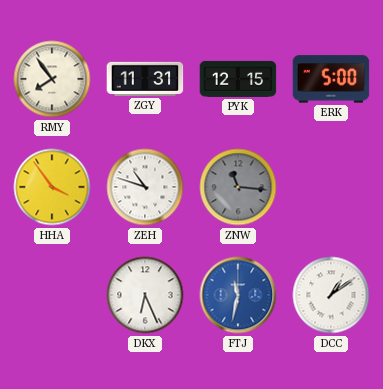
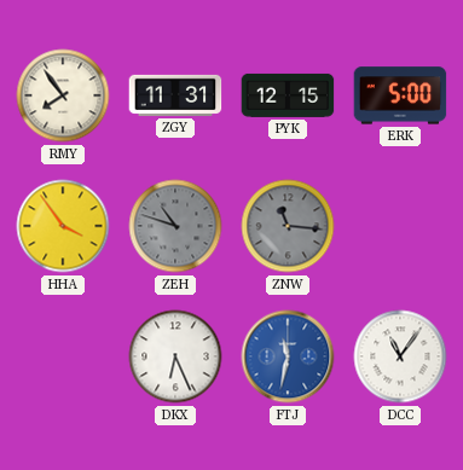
ZEH dial: white -> grey
DCC: 1:09 -> 11:06
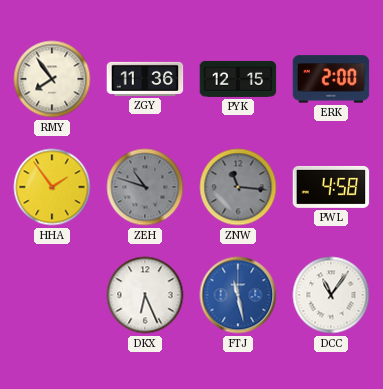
ZGY: 11:31 -> 11:36
ERK: 5:00 -> 2:00
HHA: 3:54 -> 1:54
PWL: none -> 4:58
FTJ: 11:32 -> 11:28
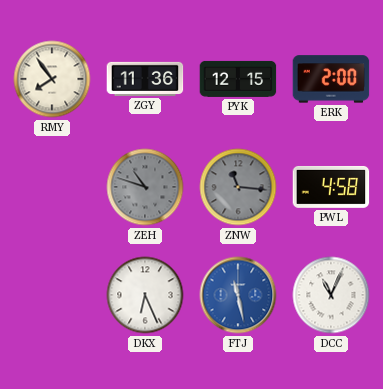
HHA: 1:54 -> none
DCC: 11:06 -> 11:04
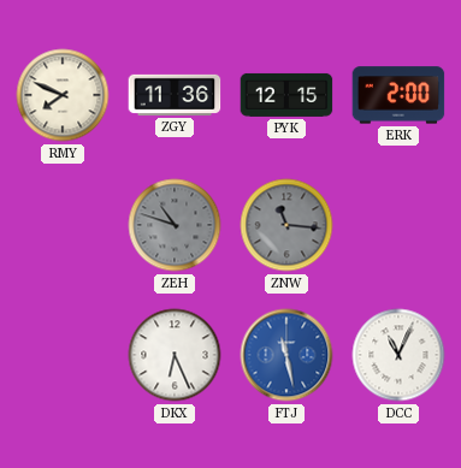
RMY: 7:54 -> 7:49
PWL: 4:58 -> none
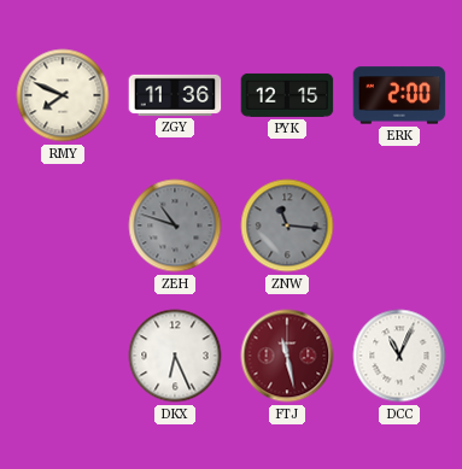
FTJ dial: blue -> burgundy
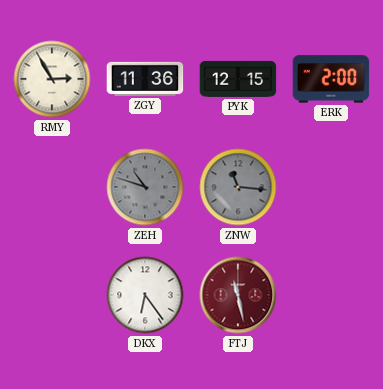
RMY: 7:49 -> 2:55
DKX: 6:26 -> 6:24
DCC: 11:04 -> none
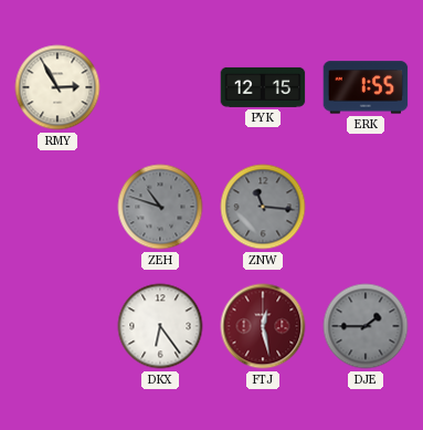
ZGY: 11:36 -> none
ERK: 2:00 -> 1:55
FTJ: 11:28 -> 12:28
DJE: none -> 1:45
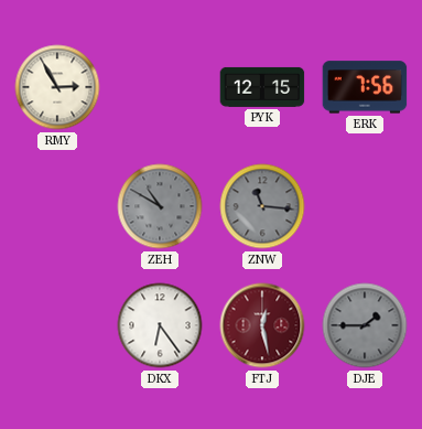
ERK: 1:55 -> 7:56
ZEH: 10:48 -> 10:50
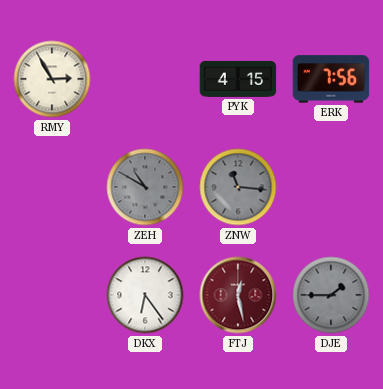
PYK: 12:15 -> 4:15
